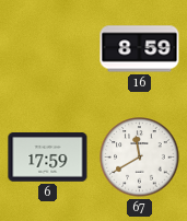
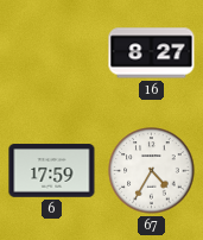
16: 8:59 -> 8:27
67: 11:40 -> 4:35
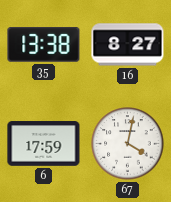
35: none -> 13:38
67: 4:35 -> 4:02
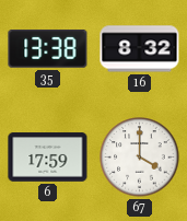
16: 8:27 -> 8:32
67: 4:02 -> 4:00
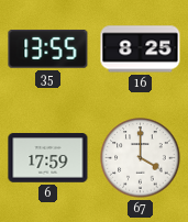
35: 13:38 -> 13:55
16: 8:32 -> 8:25
